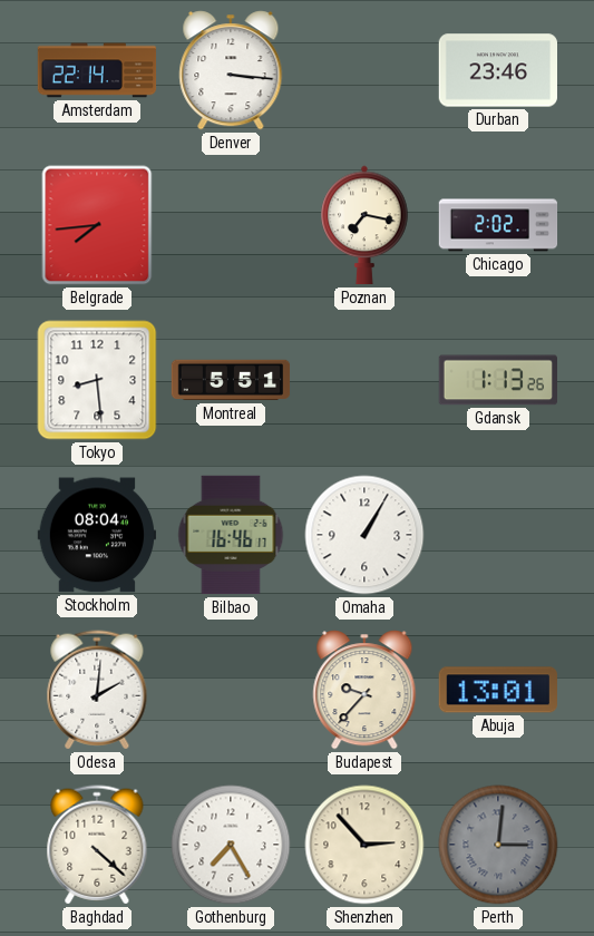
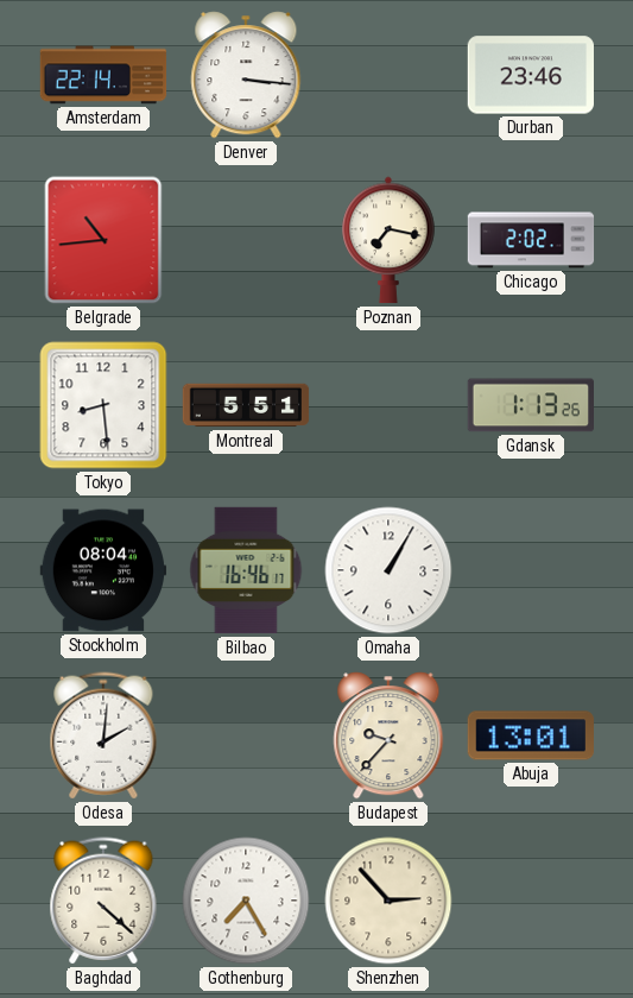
Belgrade: 7:44 -> 10:44
Perth: 3:01 -> none
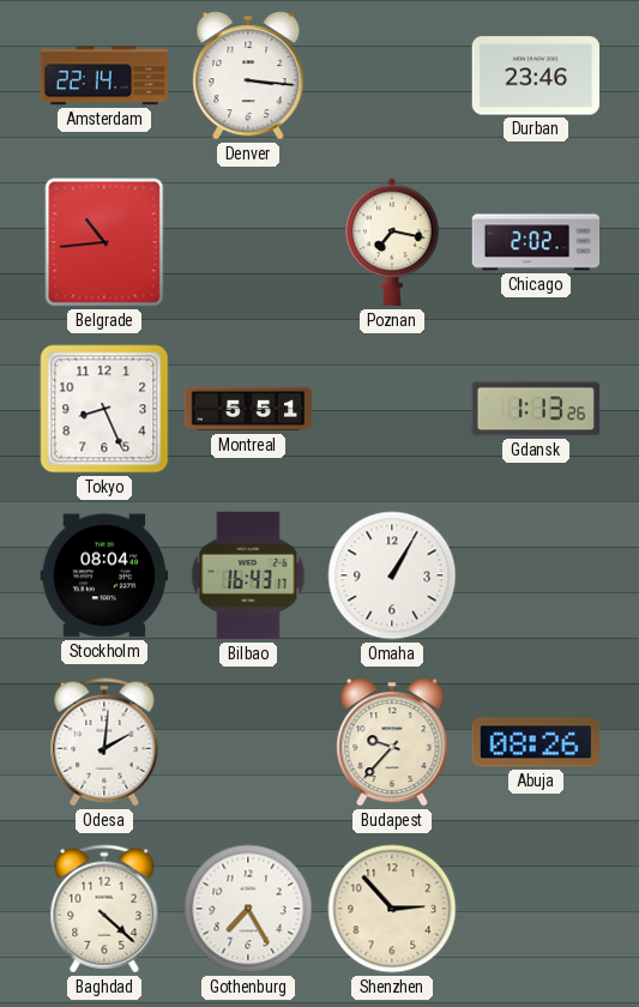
Tokyo: 8:29 -> 8:26
Bilbao: 16:46 -> 16:43
Abuja: 13:01 -> 08:26
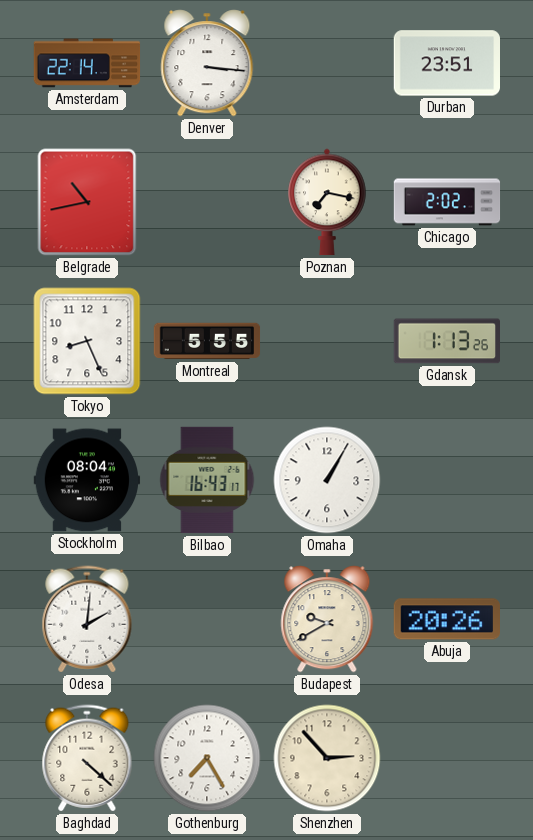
Durban: 23:46 -> 23:51
Belgrade: 10:44 -> 10:43
Montreal: 5:51 -> 5:55
Budapest: 9:37 -> 9:40
Abuja: 08:26 -> 20:26
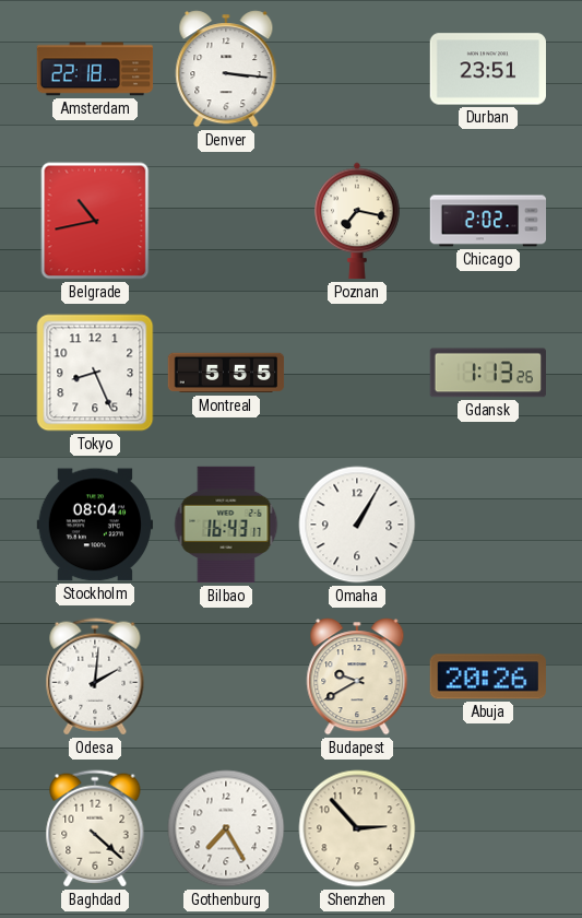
Amsterdam: 22:14 -> 22:18
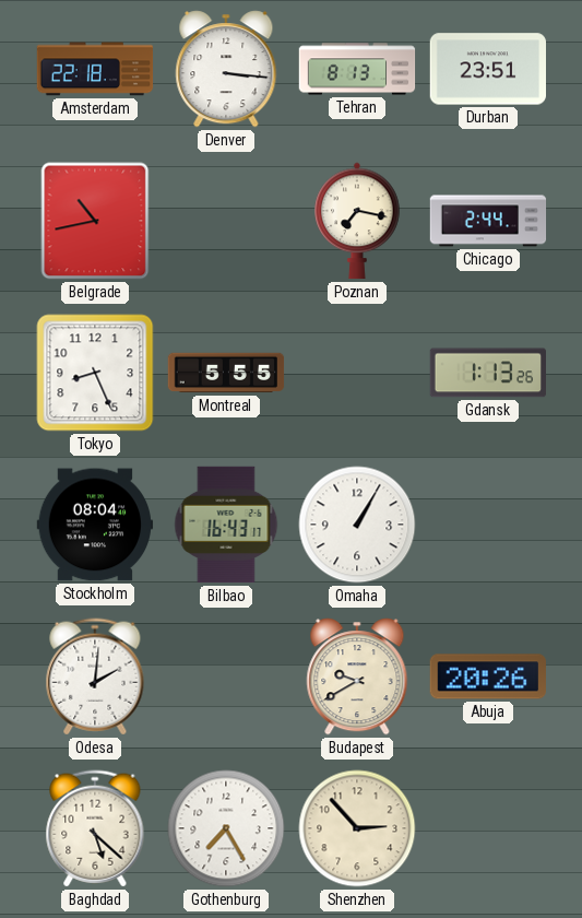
Tehran: none -> 8:13
Chicago: 2:02 -> 2:44
Baghdad: 4:22 -> 5:22
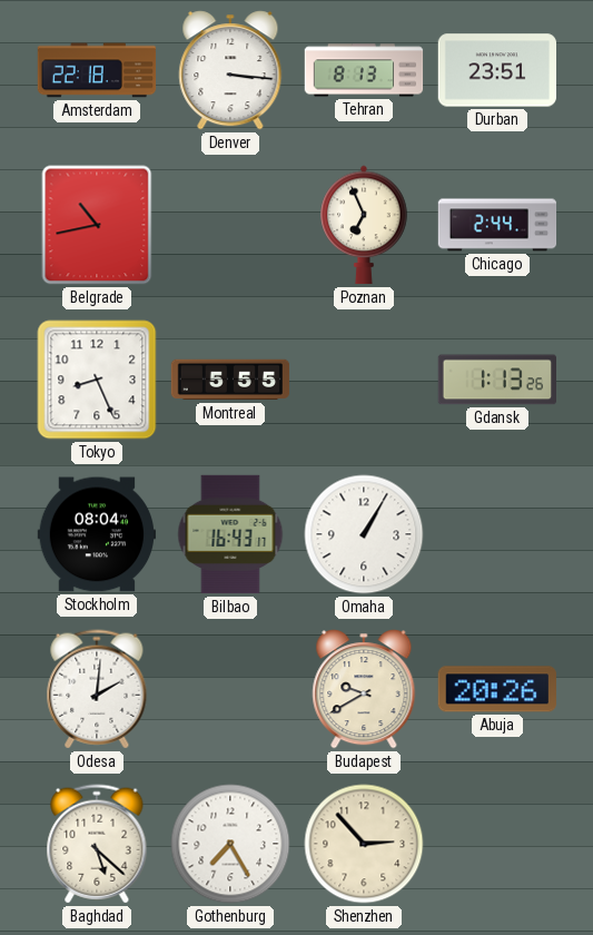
Poznan: 7:17 -> 6:56
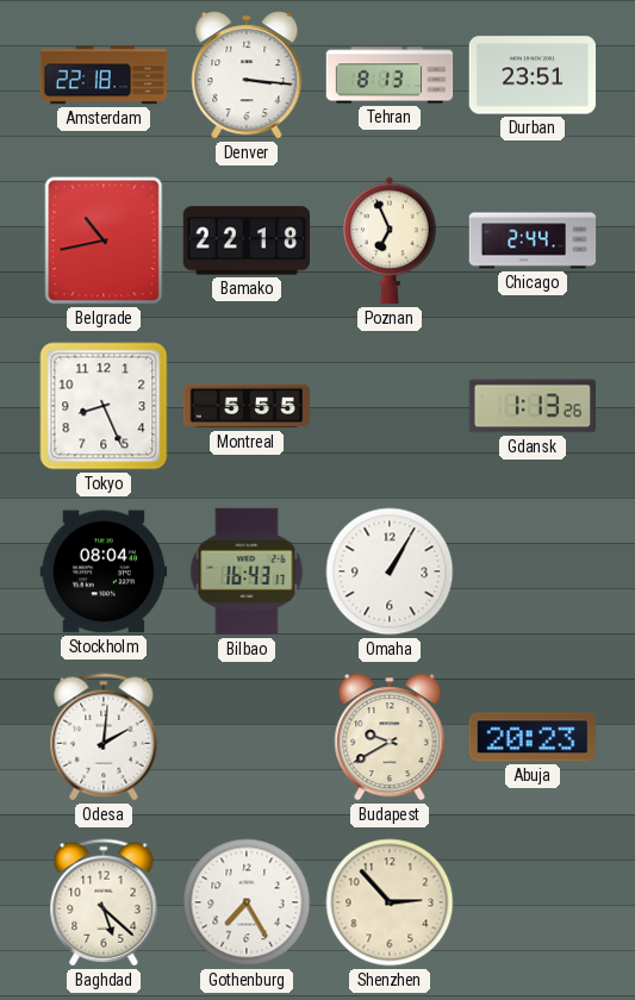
Bamako: none -> 22:18
Abuja: 20:26 -> 20:23
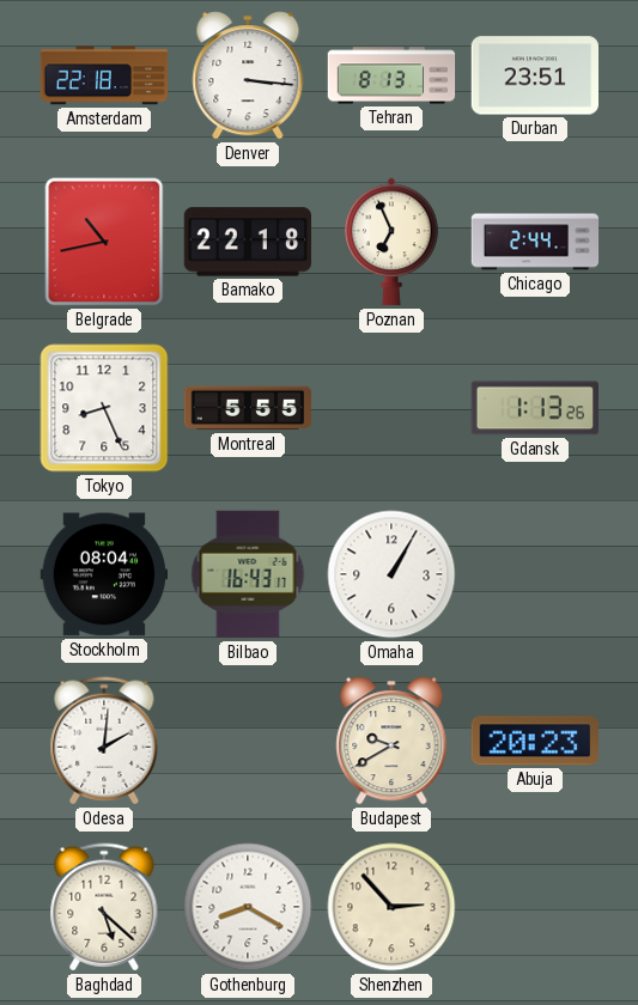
Gothenburg: 7:25 -> 8:20
